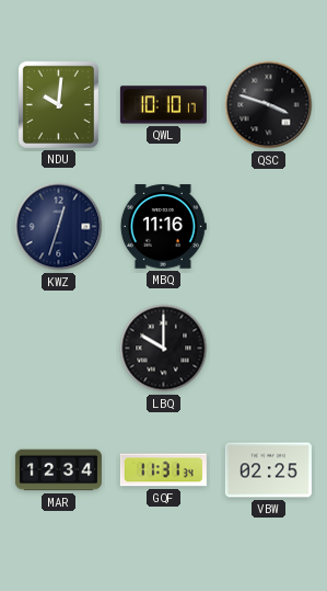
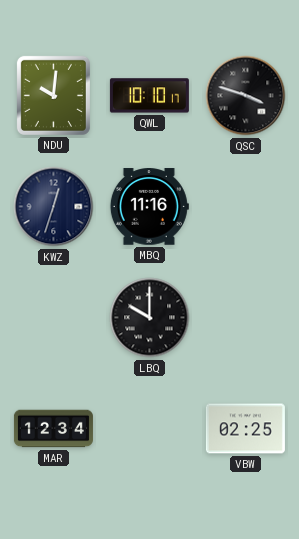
GQF: 11:31 -> none
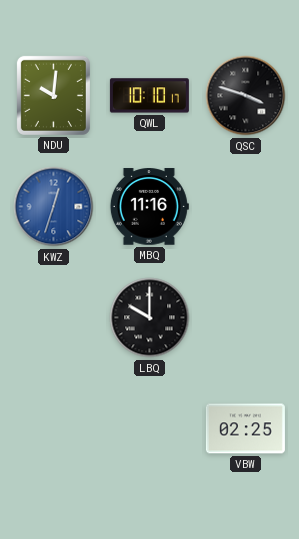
KWZ dial: navy -> blue
MAR: 12:34 -> none
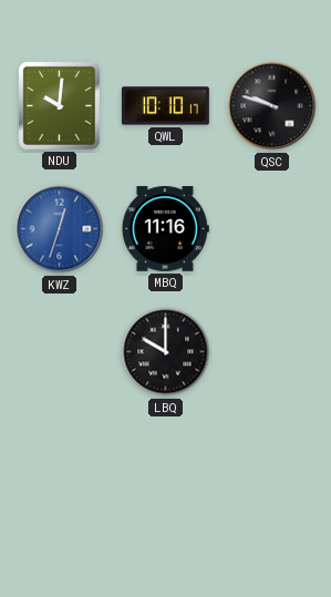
QSC: 3:48 -> 9:48
VBW: 02:25 -> none
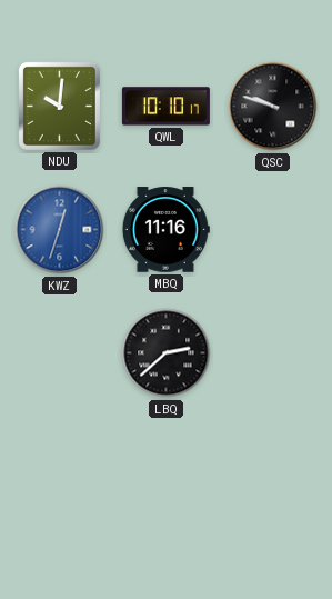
LBQ: 10:00 -> 2:38
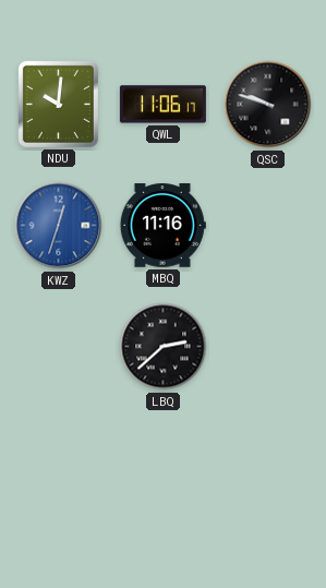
QWL: 10:10 -> 11:06
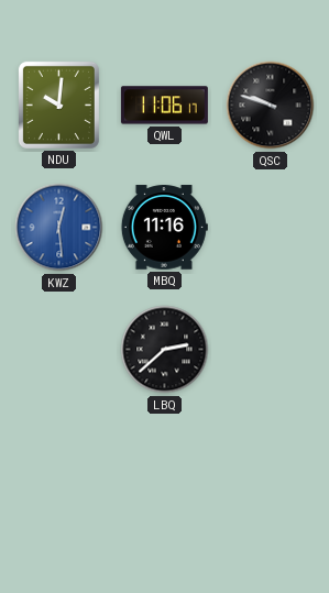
KWZ: 12:33 -> 12:29
